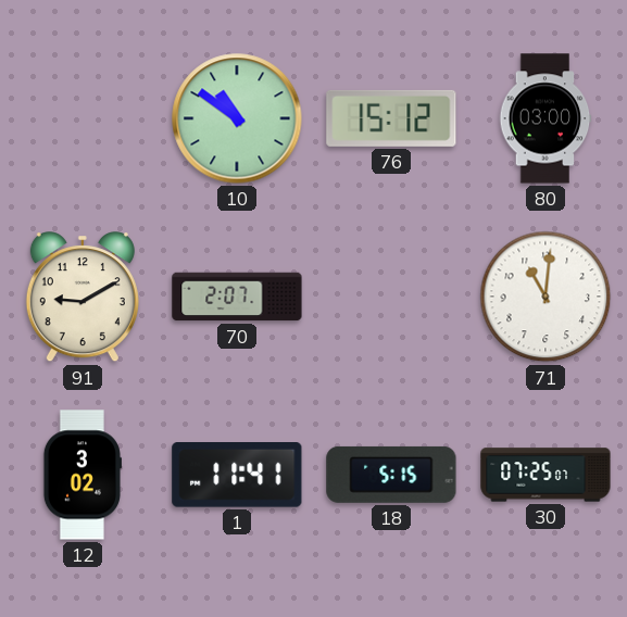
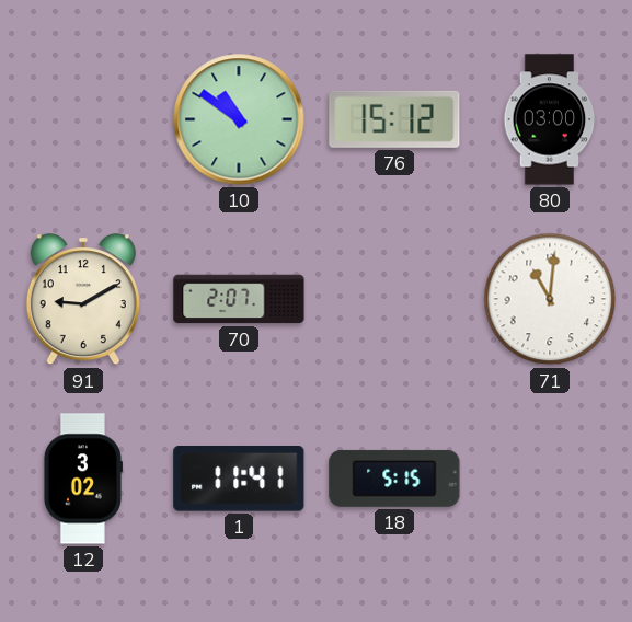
30: 07:25 -> none
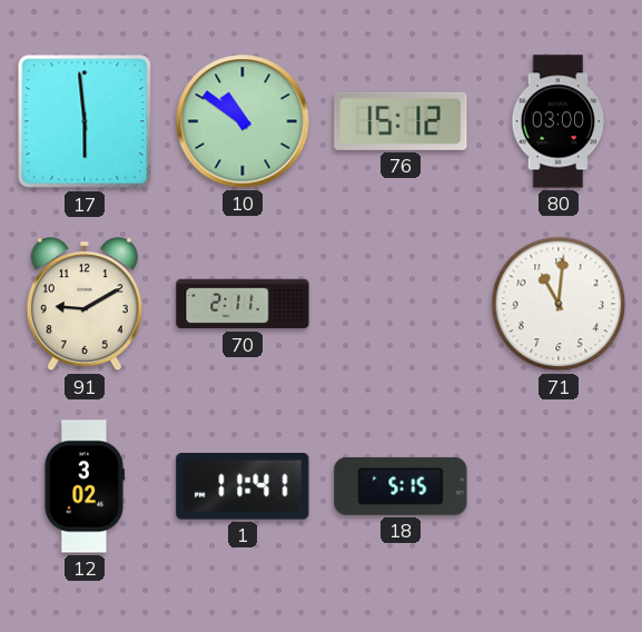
17: none -> 5:59
70: 2:07 -> 2:11
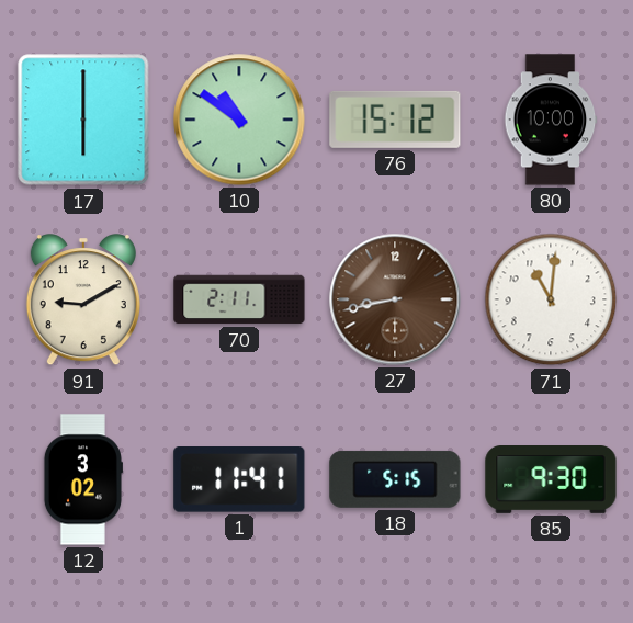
17: 5:59 -> 6:00
80: 03:00 -> 10:00
27: none -> 8:43
85: none -> 9:30
